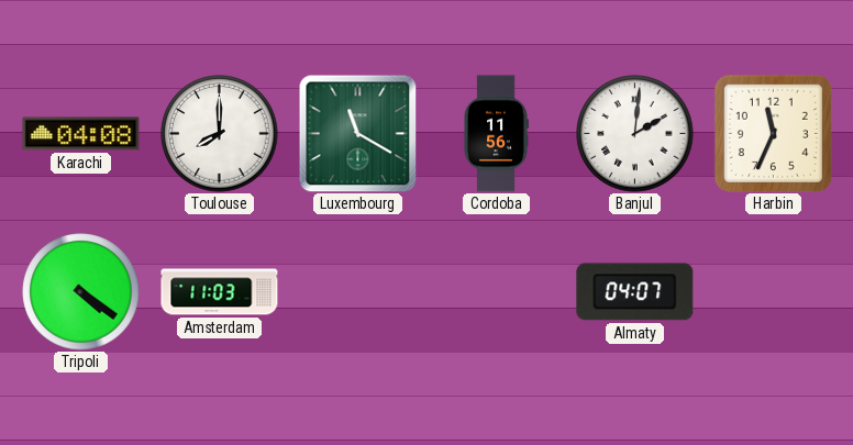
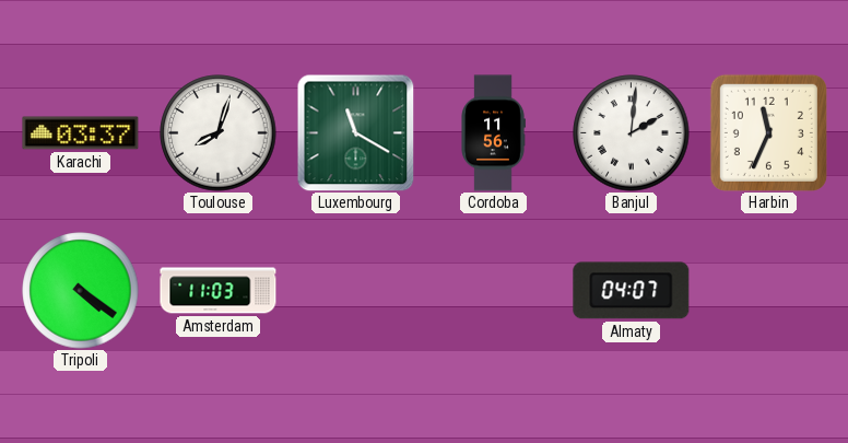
Karachi: 04:08 -> 03:37
Toulouse: 8:00 -> 8:03
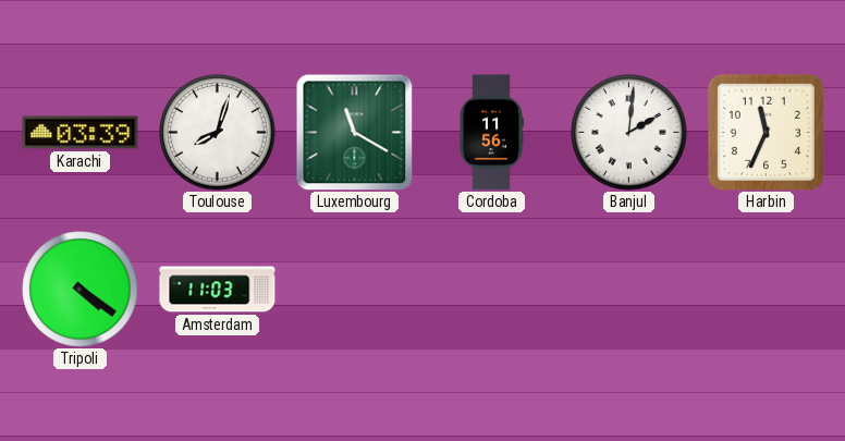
Karachi: 03:37 -> 03:39
Almaty: 04:07 -> none
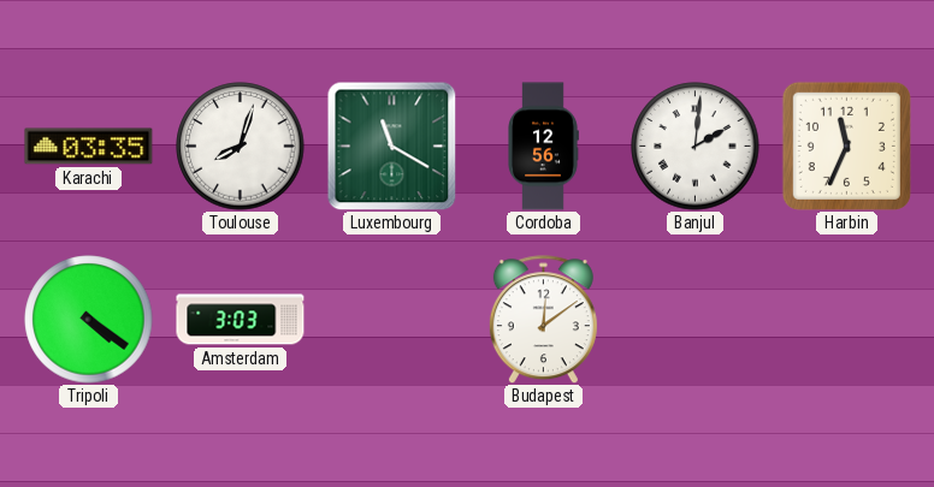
Karachi: 03:39 -> 03:35
Cordoba: 11:56 -> 12:56
Amsterdam: 11:03 -> 3:03
Budapest: none -> 12:09
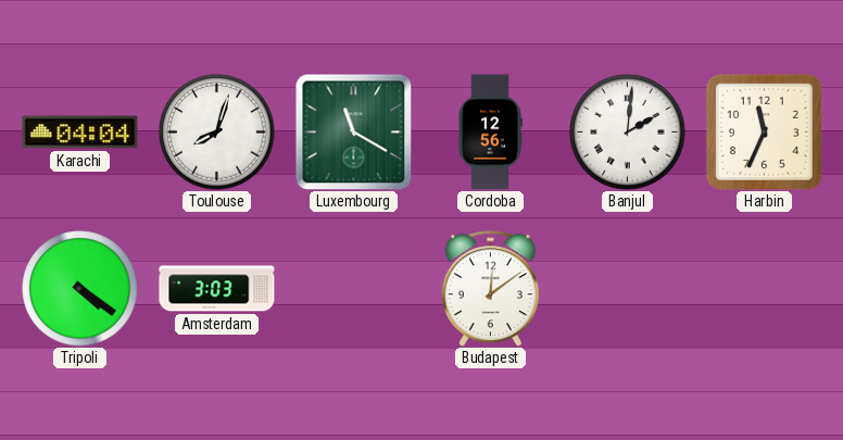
Karachi: 03:35 -> 04:04
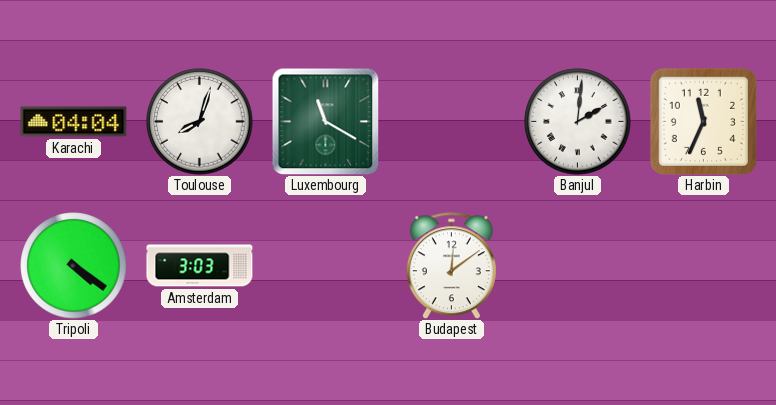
Cordoba: 12:56 -> none
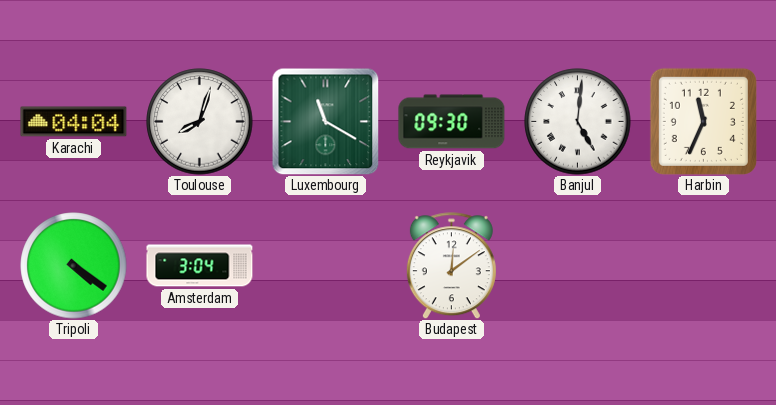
Reykjavik: none -> 09:30
Banjul: 2:01 -> 5:01
Amsterdam: 3:03 -> 3:04
